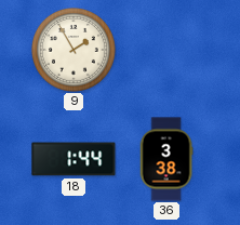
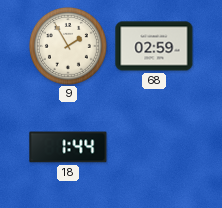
68: none -> 02:59
36: 3:38 -> none
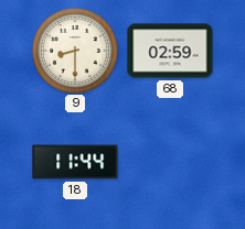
9: 1:55 -> 8:30
18: 1:44 -> 11:44
